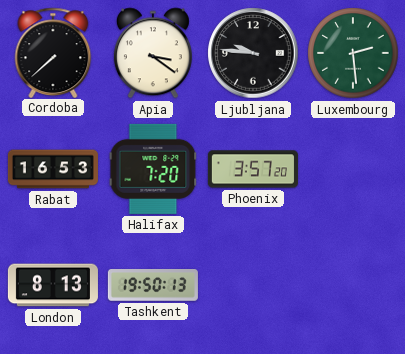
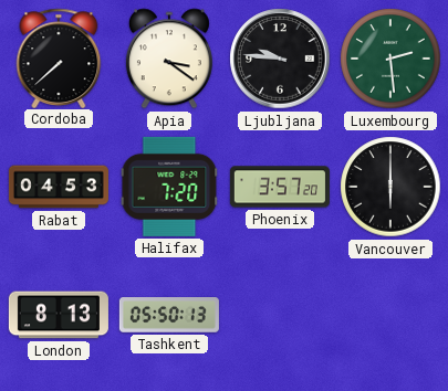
Rabat: 16:53 -> 04:53
Vancouver: none -> 6:00
Tashkent: 19:50 -> 05:50
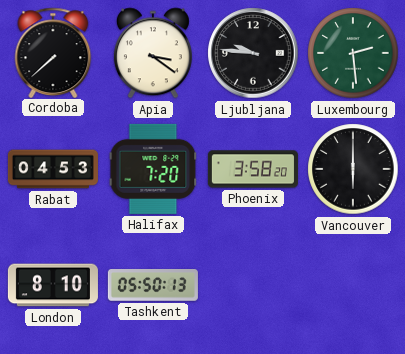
Phoenix: 3:57 -> 3:58
London: 8:13 -> 8:10
